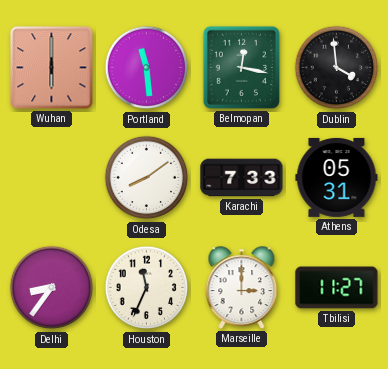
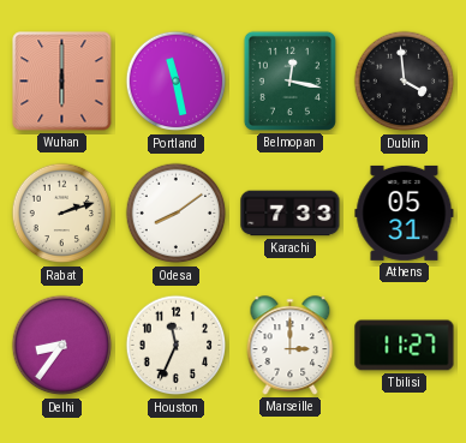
Portland: 11:29 -> 11:28
Rabat: none -> 2:12
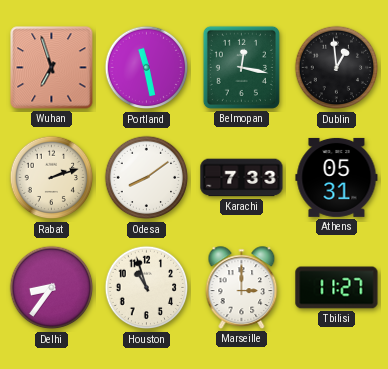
Wuhan: 6:00 -> 6:57
Dublin: 3:59 -> 12:59
Houston: 11:34 -> 10:57
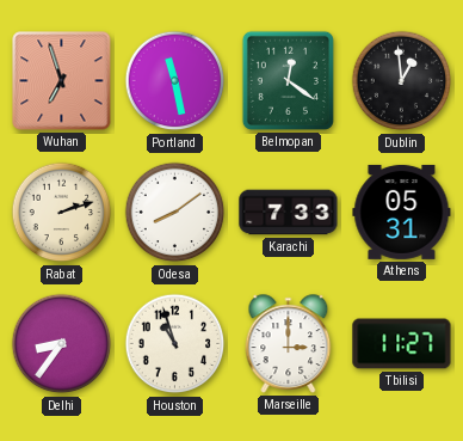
Belmopan: 12:17 -> 12:21
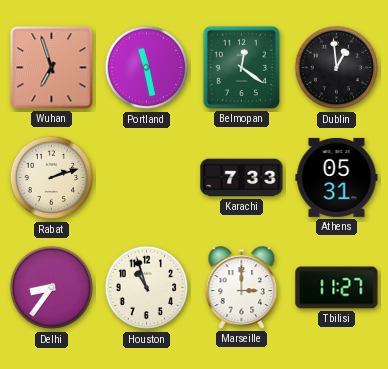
Odesa: 8:09 -> none
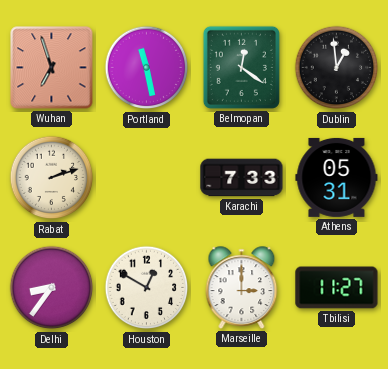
Houston: 10:57 -> 12:50
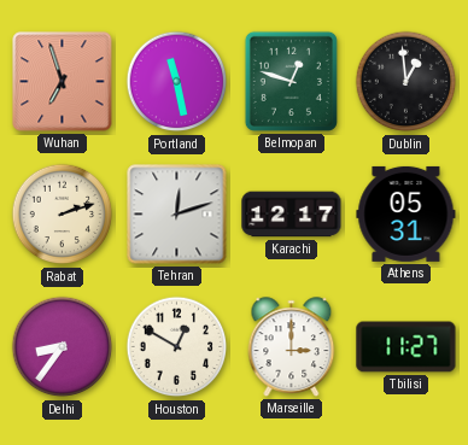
Belmopan: 12:21 -> 12:48
Tehran: none -> 12:12
Karachi: 7:33 -> 12:17
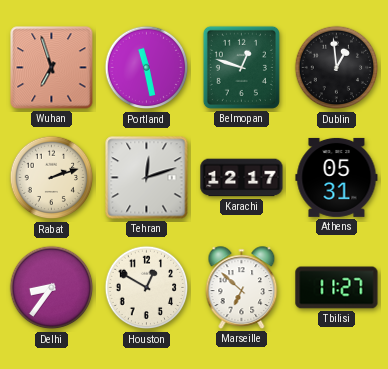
Marseille: 3:00 -> 6:52
